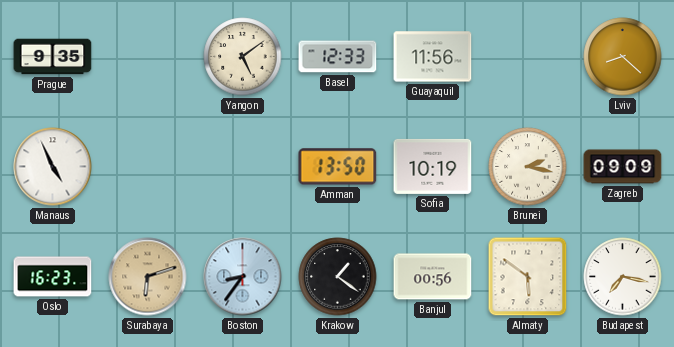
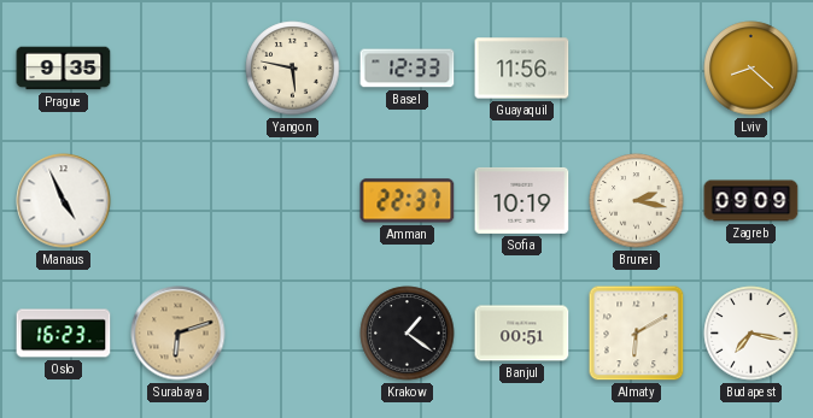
Yangon: 5:09 -> 5:47
Amman: 13:50 -> 22:37
Boston: 8:36 -> none
Banjul: 00:56 -> 00:51
Almaty: 5:51 -> 6:10
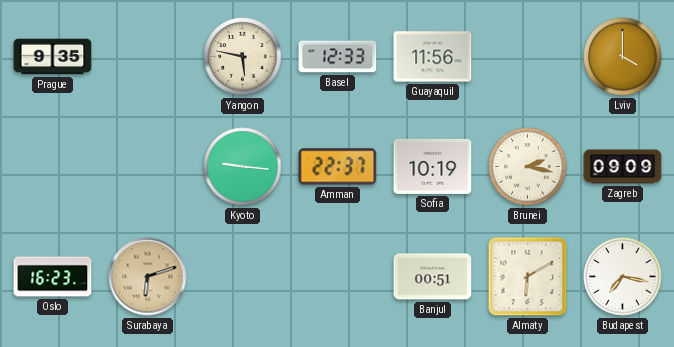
Lviv: 8:22 -> 4:00
Manaus: 4:56 -> none
Kyoto: none -> 9:16
Krakow: 1:21 -> none
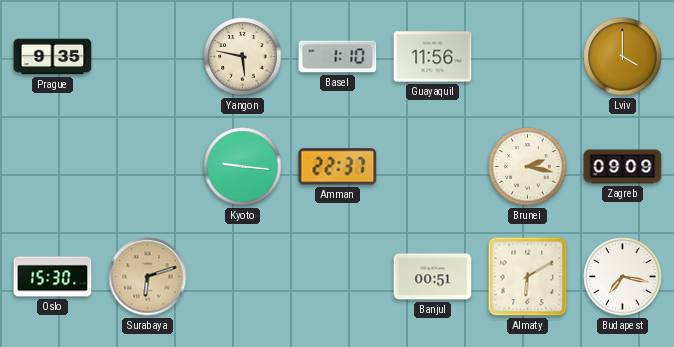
Basel: 12:33 -> 1:10
Sofia: 10:19 -> none
Oslo: 16:23 -> 15:30
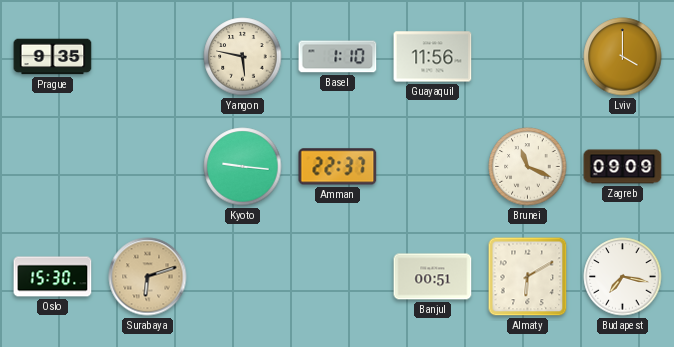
Brunei: 2:17 -> 11:19
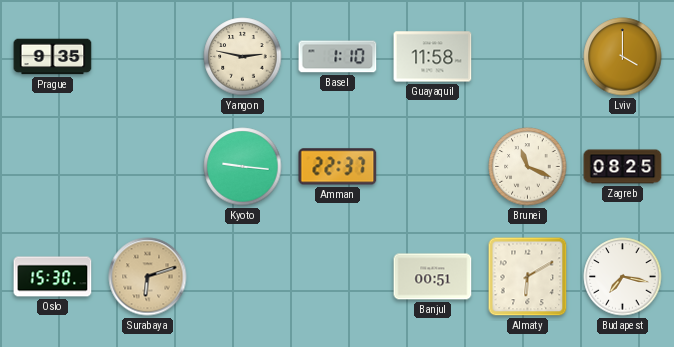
Yangon: 5:47 -> 2:47
Guayaquil: 11:56 -> 11:58
Zagreb: 09:09 -> 08:25
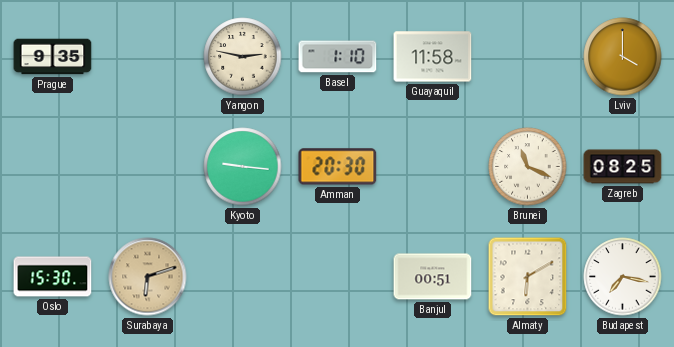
Amman: 22:37 -> 20:30
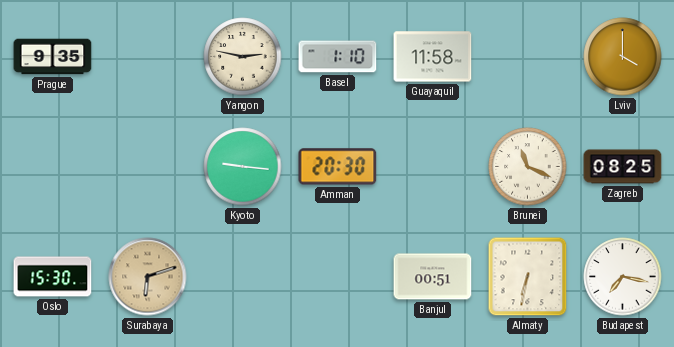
Almaty: 6:10 -> 6:32
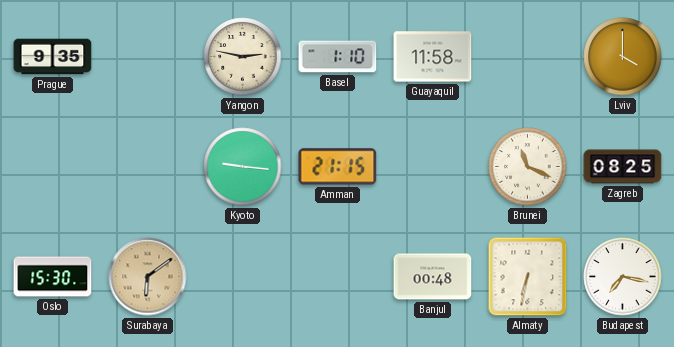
Amman: 20:30 -> 21:15
Surabaya: 6:12 -> 6:09
Banjul: 00:51 -> 00:48
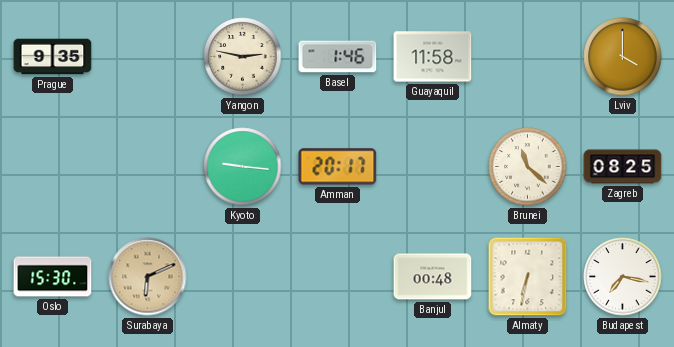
Basel: 1:10 -> 1:46
Amman: 21:15 -> 20:17
Brunei: 11:19 -> 11:22
Surabaya: 6:09 -> 6:11
